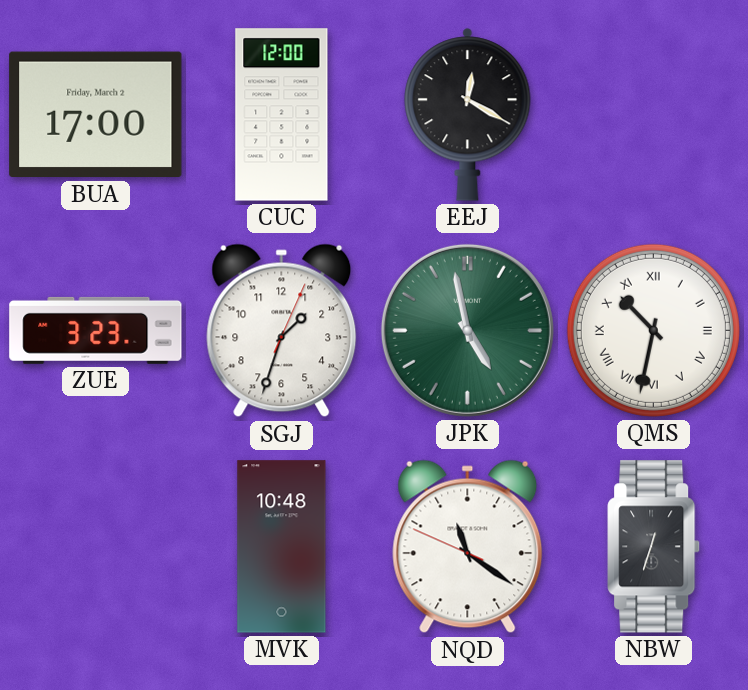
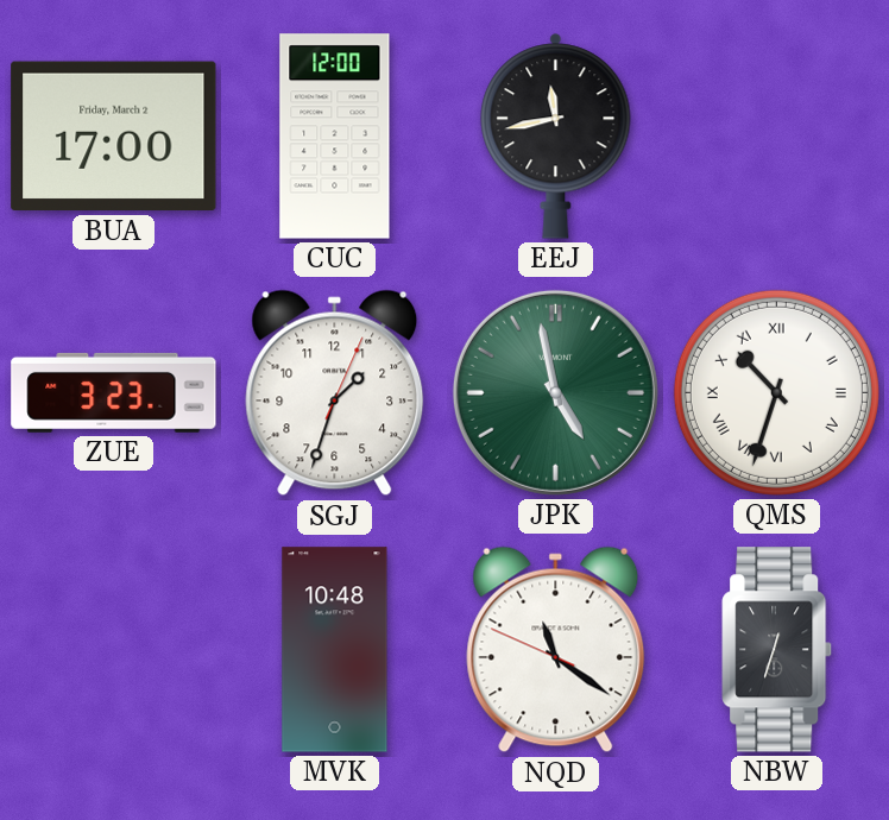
EEJ: 12:20 -> 11:43
QMS: 10:32 -> 10:33
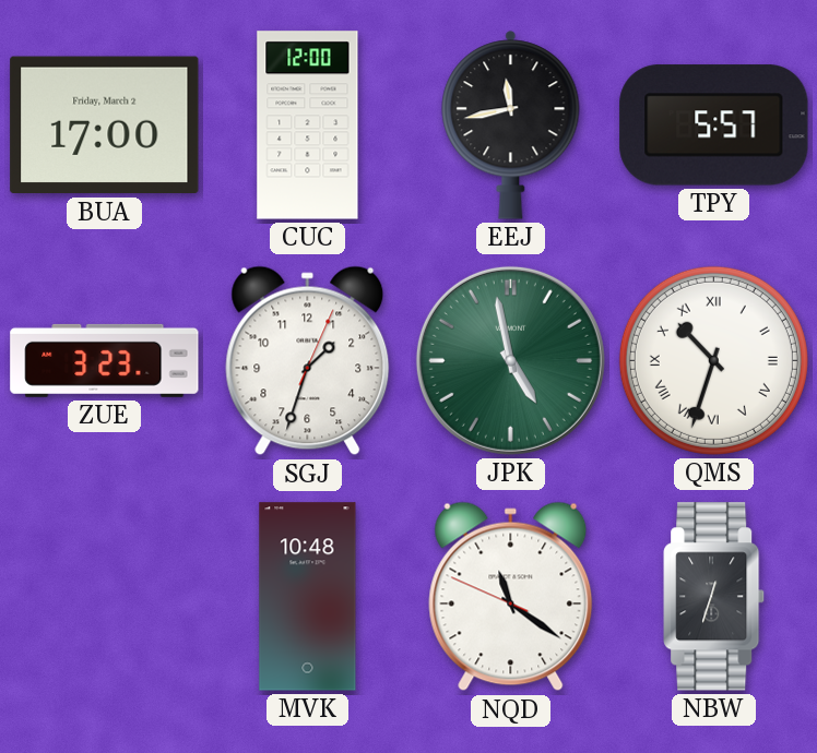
TPY: none -> 5:57
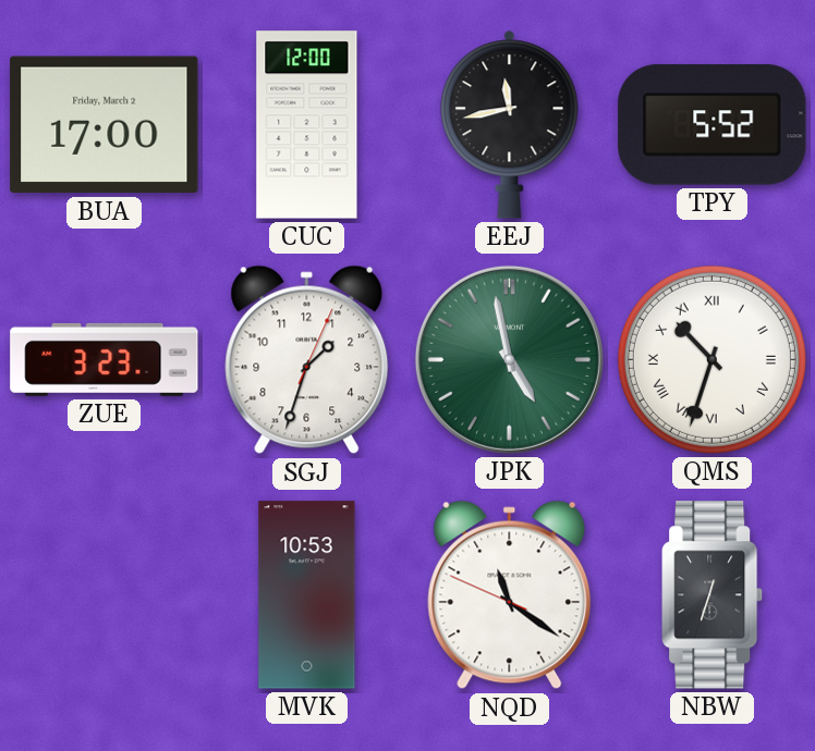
TPY: 5:57 -> 5:52
MVK: 10:48 -> 10:53
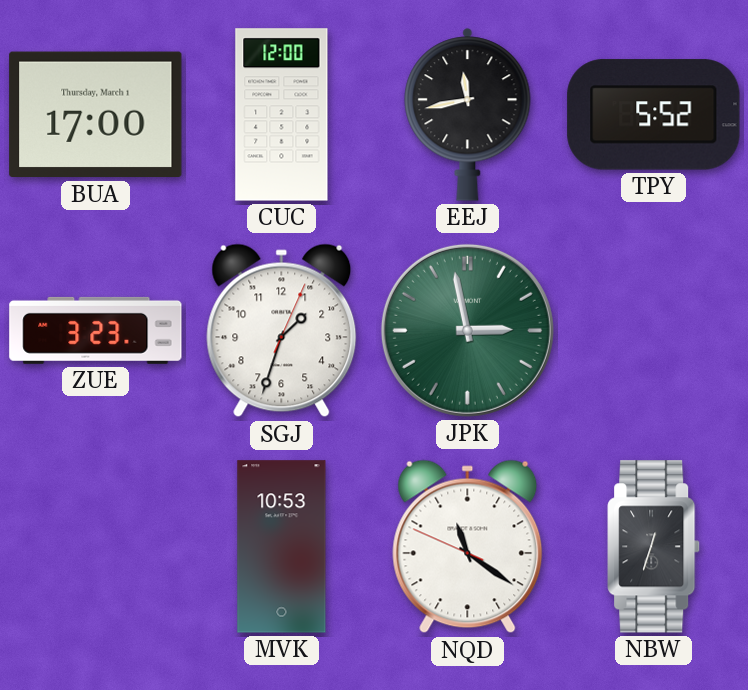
BUA date: Friday, March 2 -> Thursday, March 1
JPK: 4:58 -> 2:58
QMS: 10:33 -> none
